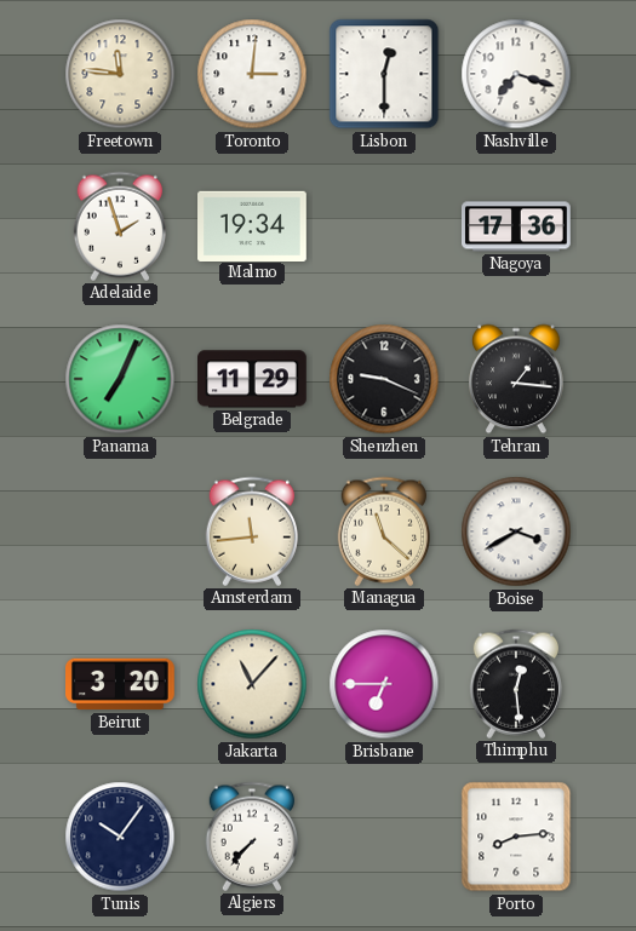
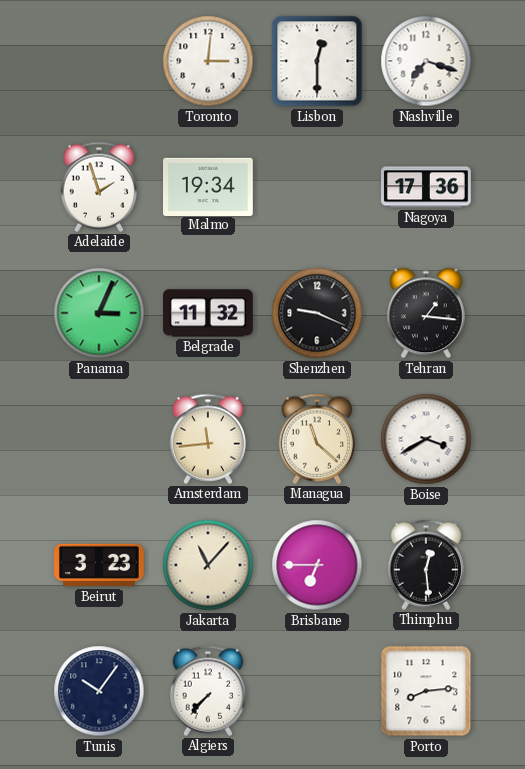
Freetown: 11:46 -> none
Panama: 7:04 -> 3:04
Belgrade: 11:29 -> 11:32
Beirut: 3:20 -> 3:23
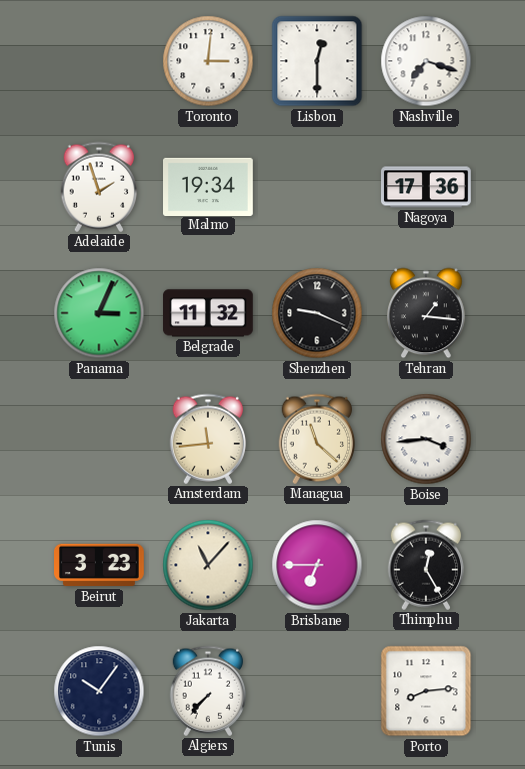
Boise: 3:40 -> 3:44
Thimphu: 12:29 -> 12:25
